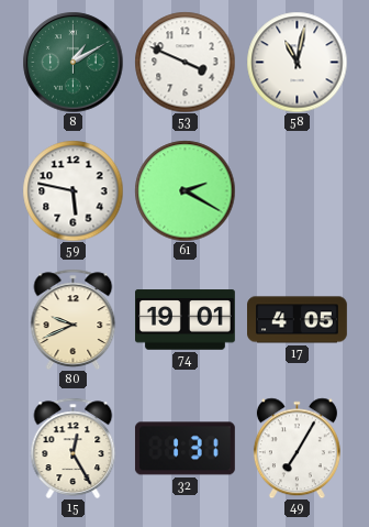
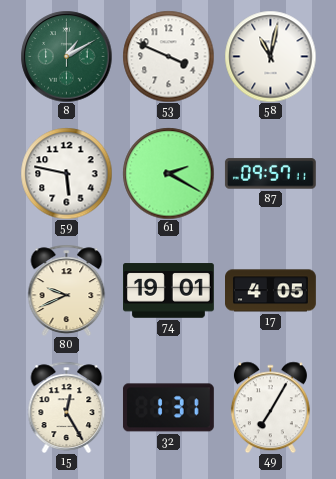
87: none -> 09:57
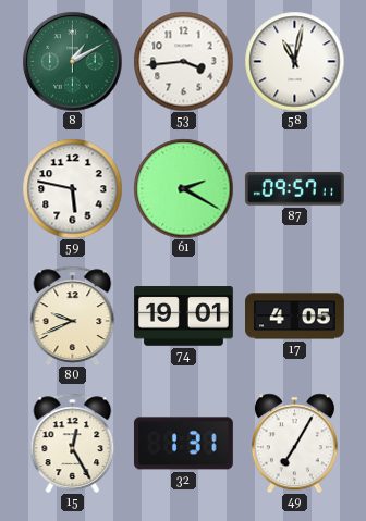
53: 3:49 -> 3:44
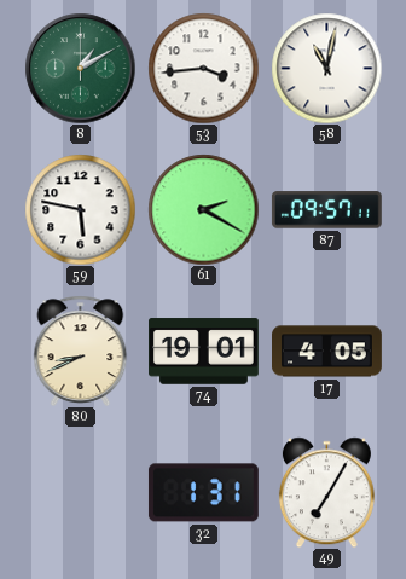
80: 9:41 -> 8:41
15: 12:25 -> none
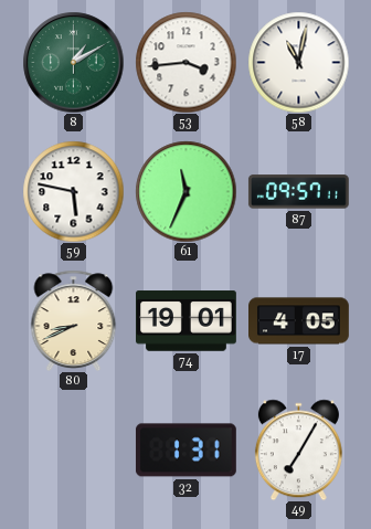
61: 2:20 -> 11:34
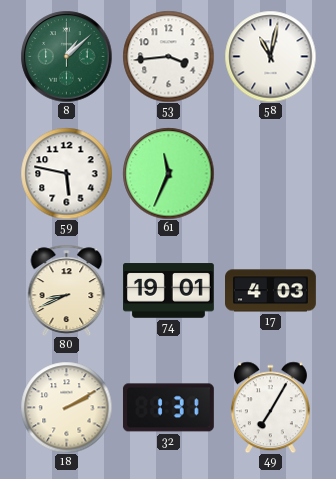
8: 1:10 -> 1:08
87: 09:57 -> none
17: 4:05 -> 4:03
18: none -> 2:10
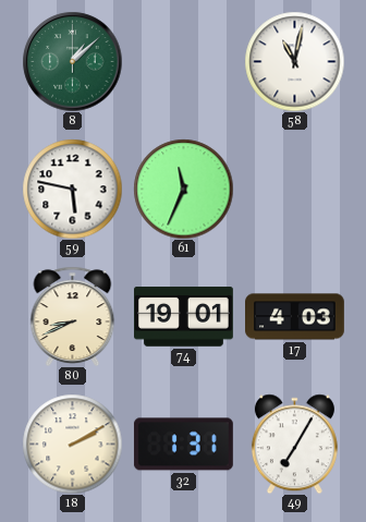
53: 3:44 -> none
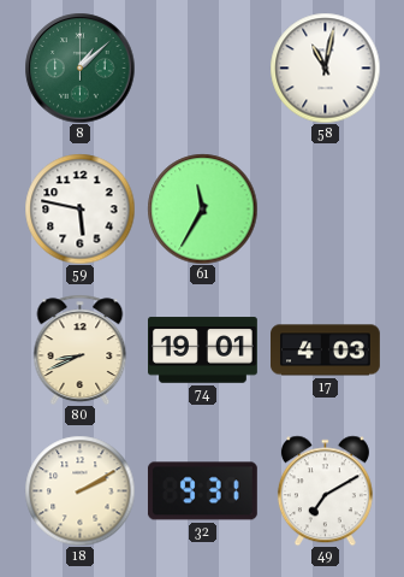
61: 11:34 -> 11:35
32: 1:31 -> 9:31
49: 7:05 -> 7:10
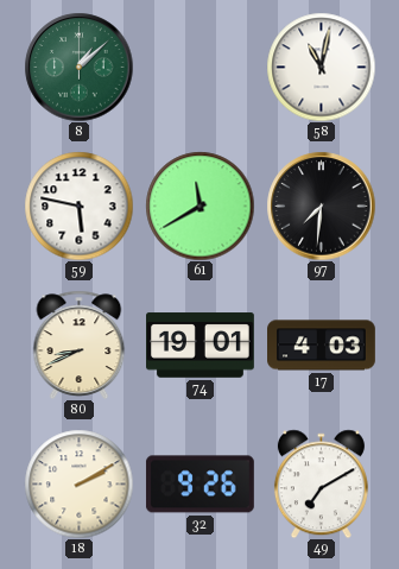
61: 11:35 -> 11:40
97: none -> 7:31
32: 9:31 -> 9:26
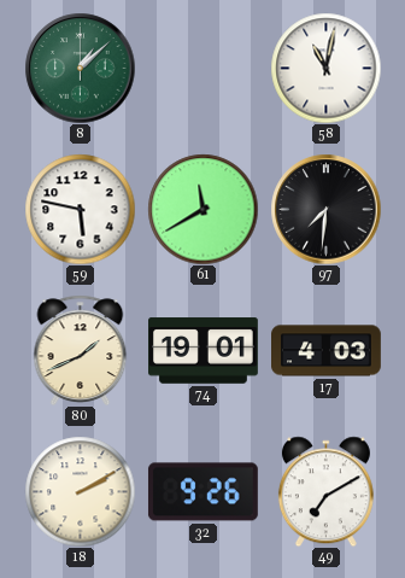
80: 8:41 -> 1:41
